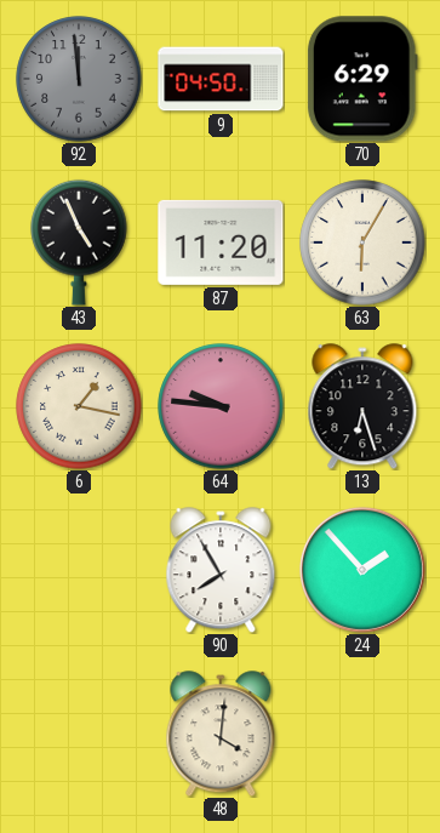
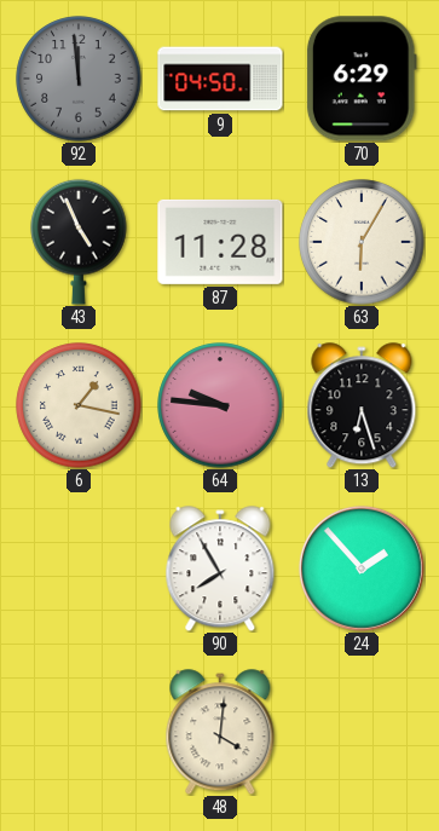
87: 11:20 -> 11:28
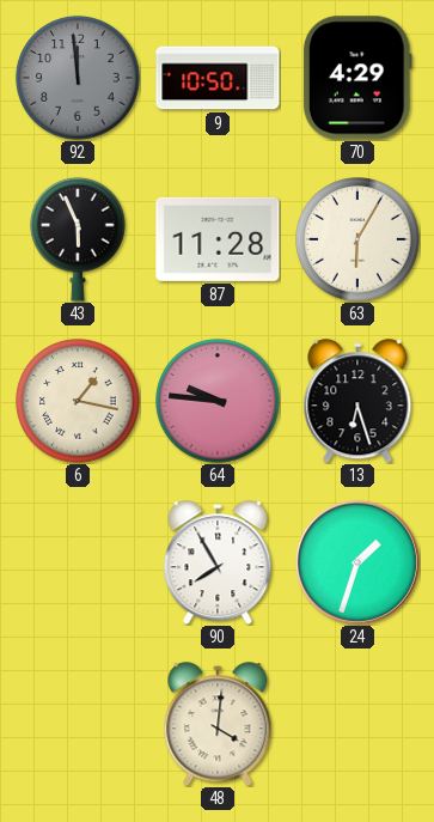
9: 04:50 -> 10:50
70: 6:29 -> 4:29
43: 4:56 -> 5:56
24: 1:53 -> 1:33
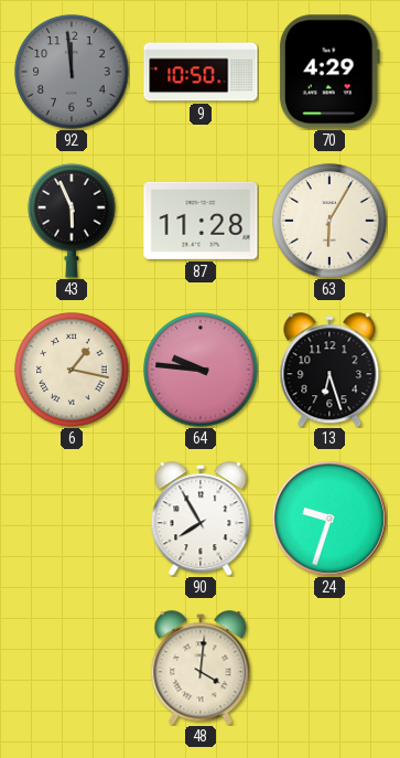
24: 1:33 -> 9:33
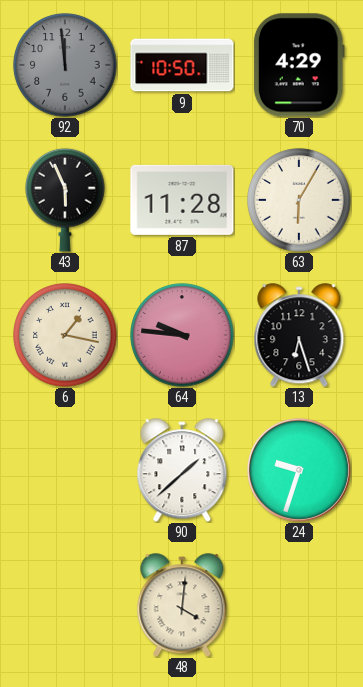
90: 7:55 -> 1:38
